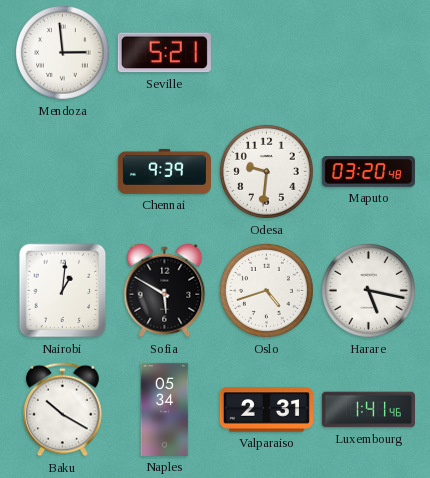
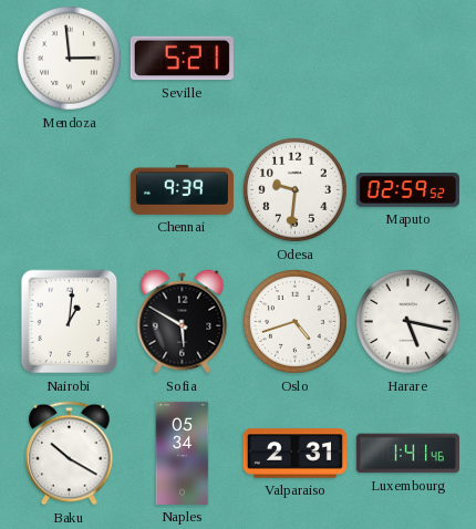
Maputo: 03:20 -> 02:59
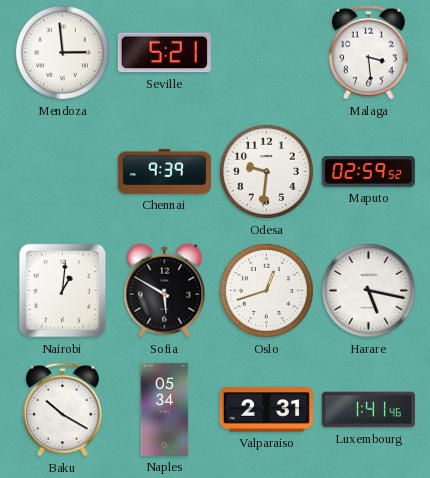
Malaga: none -> 3:29
Oslo: 4:42 -> 12:42
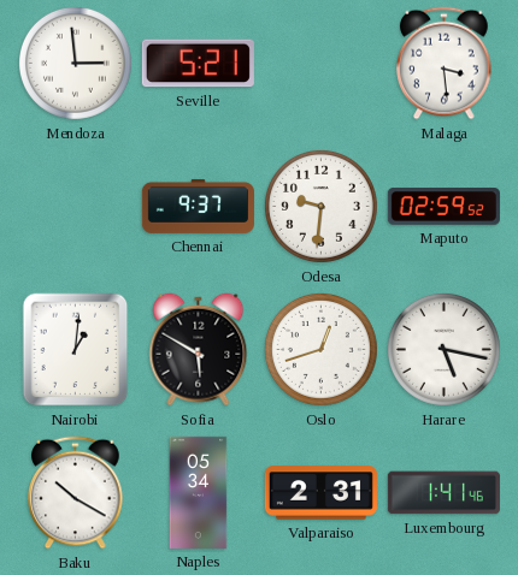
Chennai: 9:39 -> 9:37
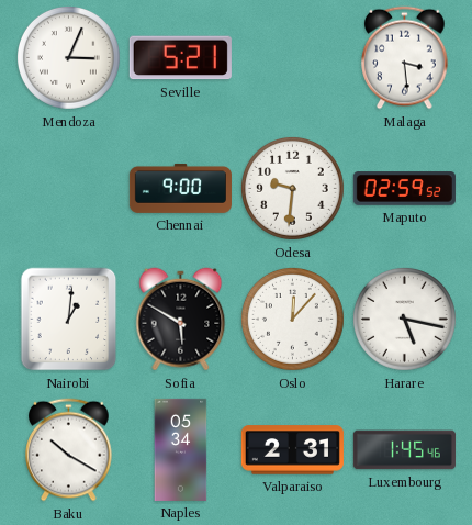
Mendoza: 2:59 -> 3:04
Chennai: 9:37 -> 9:00
Oslo: 12:42 -> 12:07
Luxembourg: 1:41 -> 1:45
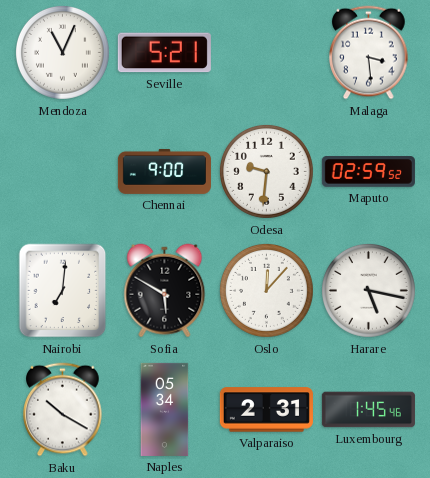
Mendoza: 3:04 -> 11:04
Nairobi: 1:01 -> 7:01
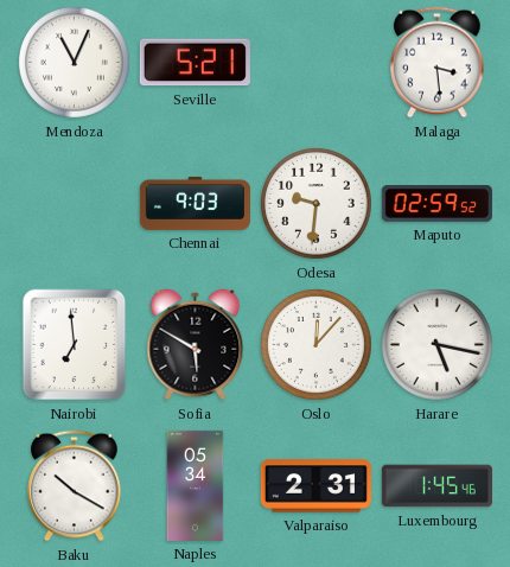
Chennai: 9:00 -> 9:03
Nairobi: 7:01 -> 6:59
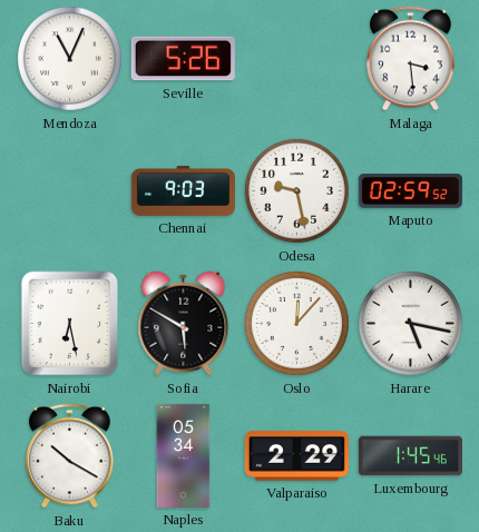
Seville: 5:21 -> 5:26
Odesa: 9:31 -> 9:28
Nairobi: 6:59 -> 6:28
Valparaiso: 2:31 -> 2:29
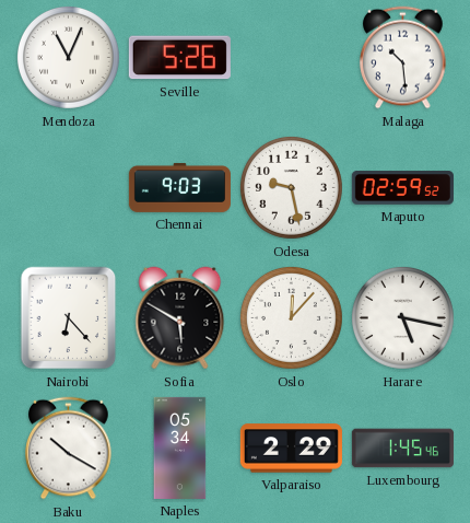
Malaga: 3:29 -> 10:29
Nairobi: 6:28 -> 6:23
